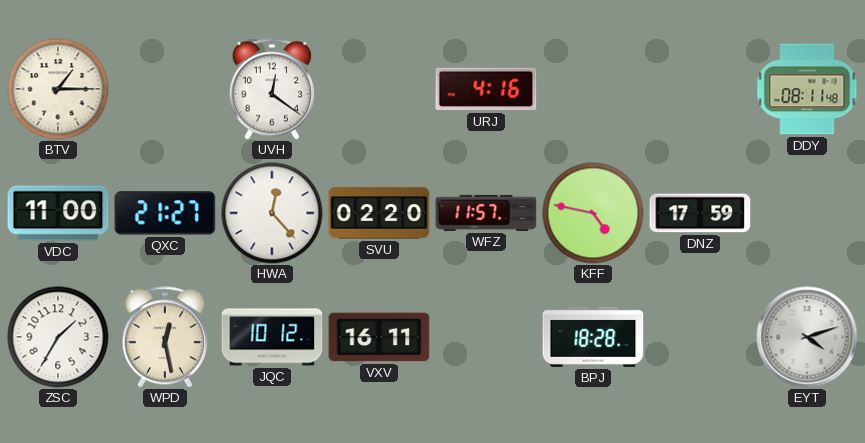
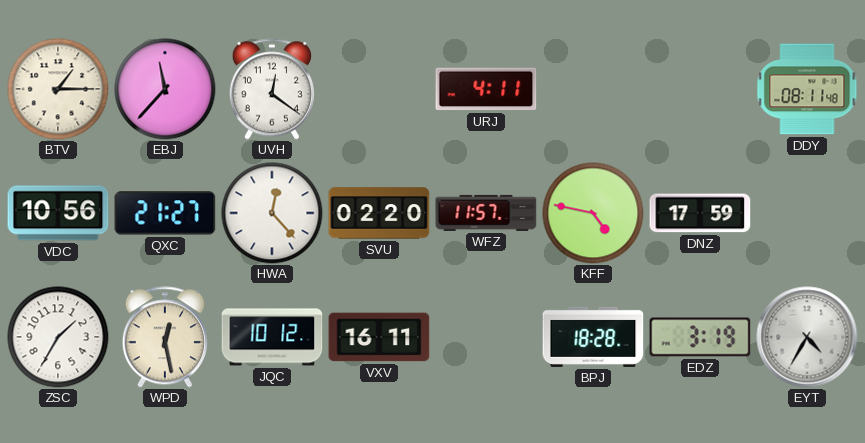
EBJ: none -> 11:37
URJ: 4:16 -> 4:11
VDC: 11:00 -> 10:56
EDZ: none -> 3:19
EYT: 4:12 -> 4:35
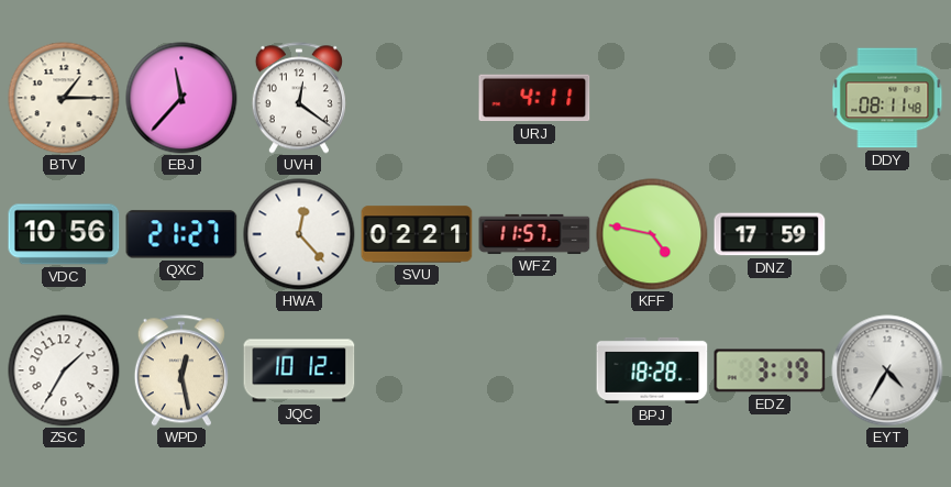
SVU: 02:20 -> 02:21
VXV: 16:11 -> none
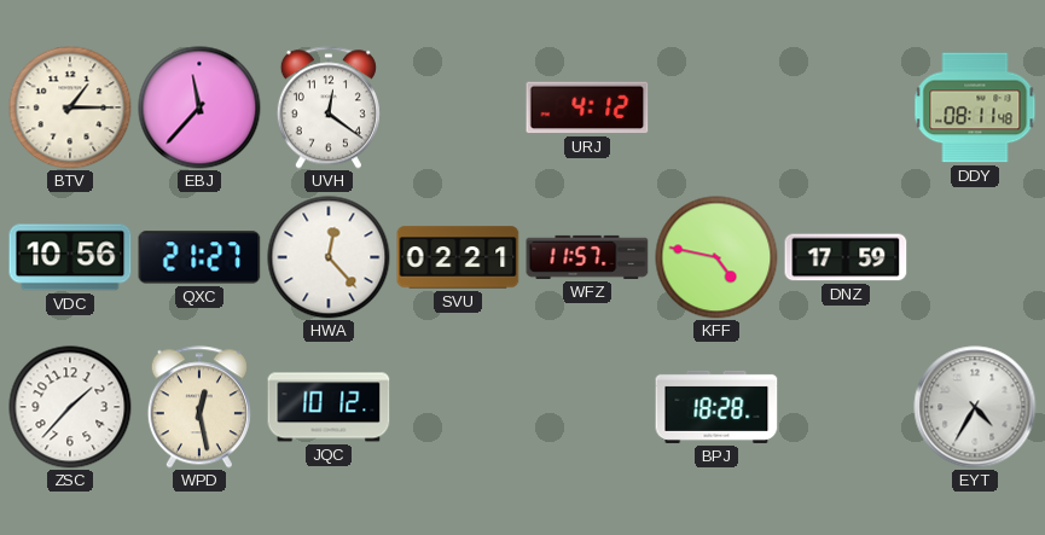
URJ: 4:11 -> 4:12
ZSC: 1:35 -> 1:37
EDZ: 3:19 -> none
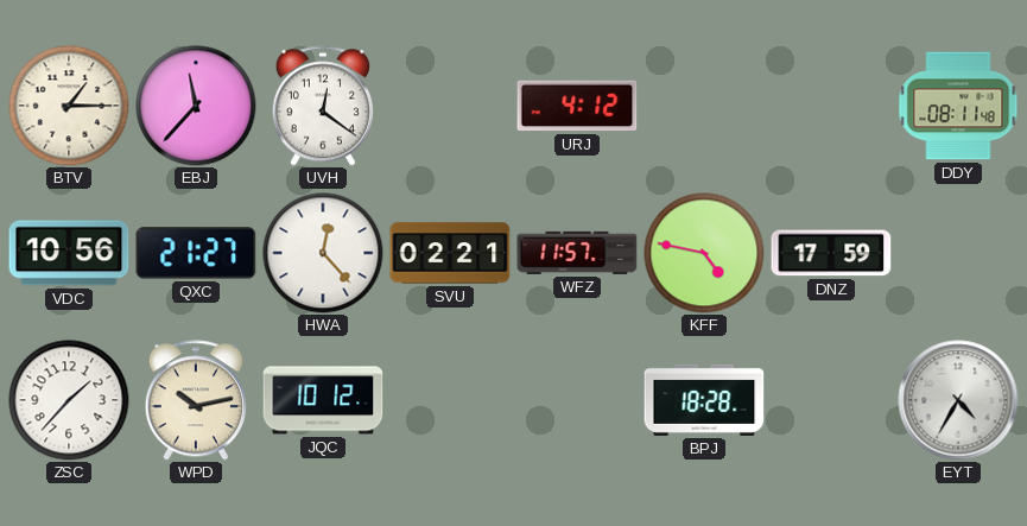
WPD: 12:28 -> 10:13
